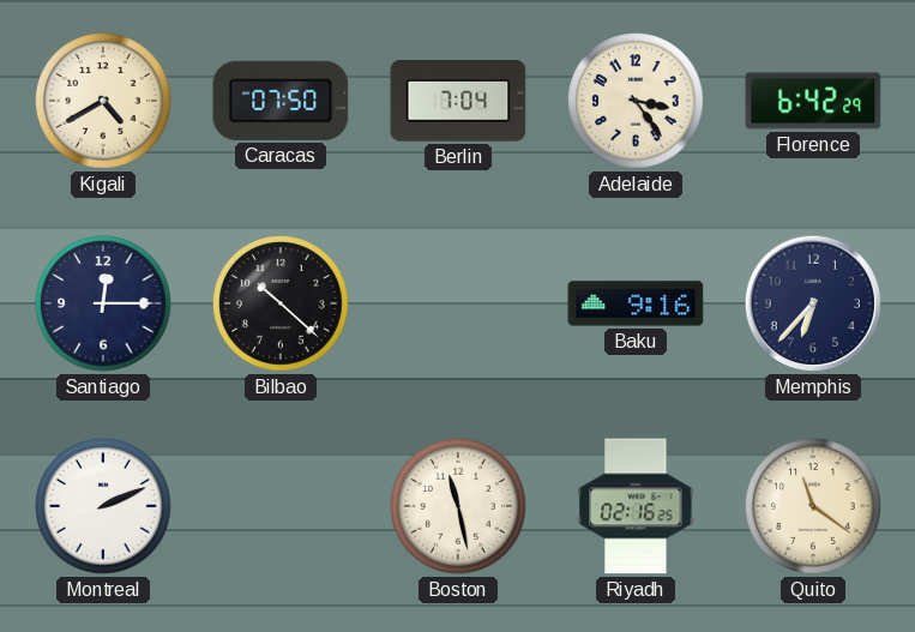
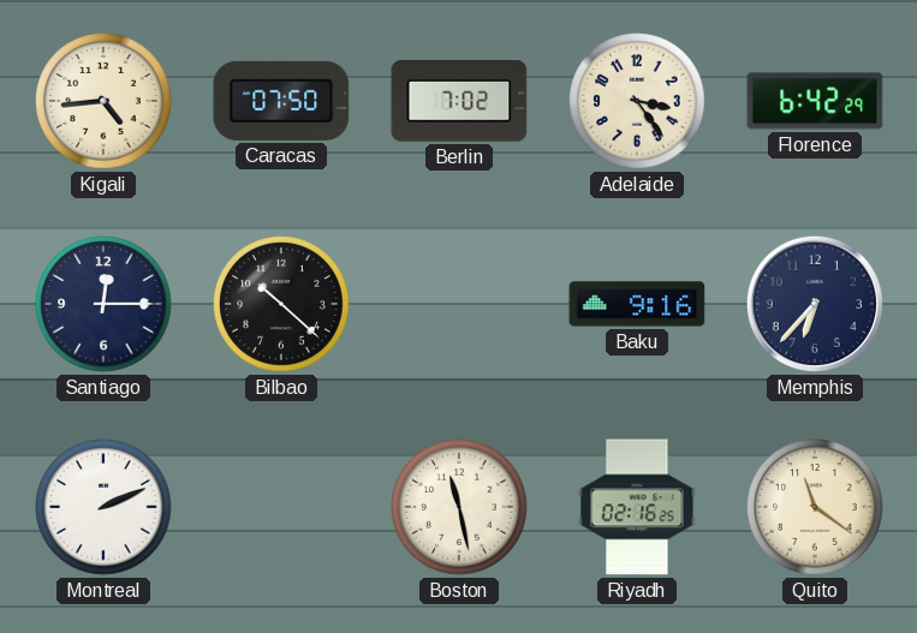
Kigali: 4:40 -> 4:44
Berlin: 7:04 -> 7:02
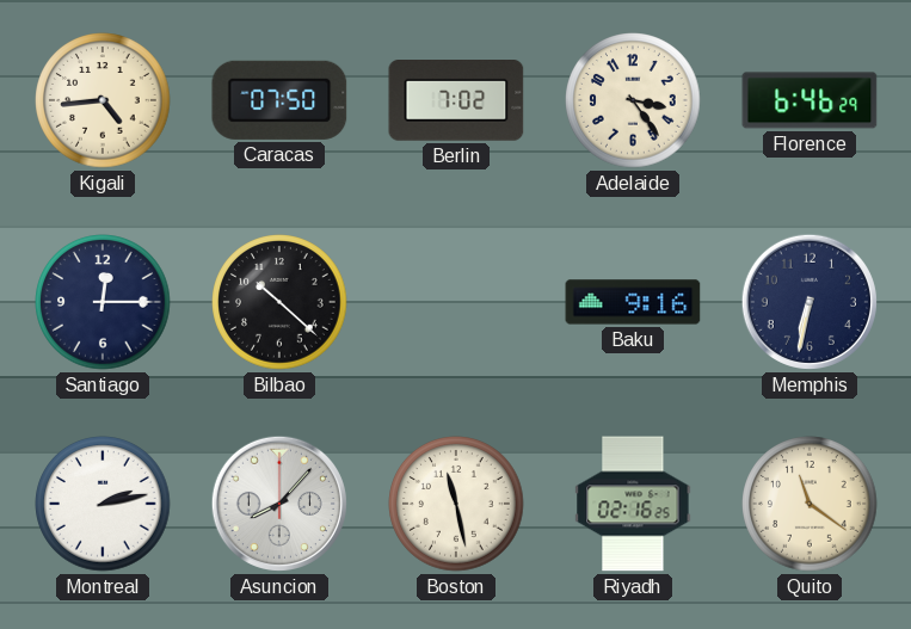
Florence: 6:42 -> 6:46
Memphis: 6:37 -> 6:32
Montreal: 2:11 -> 2:13
Asuncion: none -> 8:07
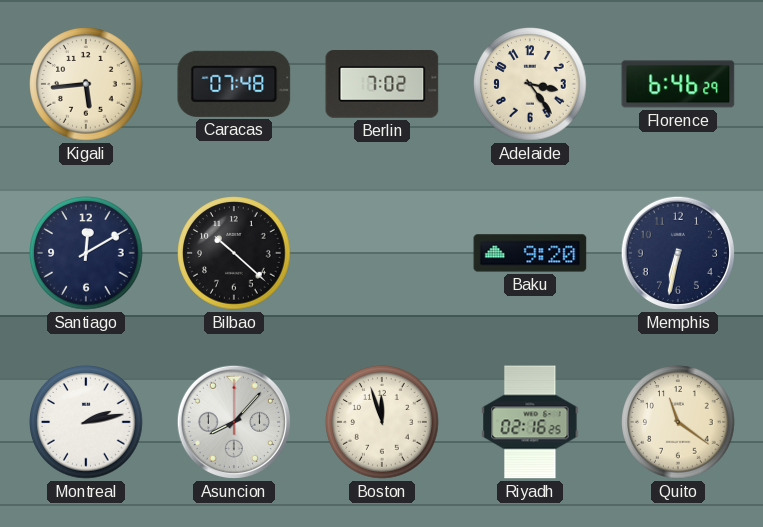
Kigali: 4:44 -> 5:44
Caracas: 07:50 -> 07:48
Santiago: 12:15 -> 12:10
Baku: 9:16 -> 9:20
Boston: 11:28 -> 11:57
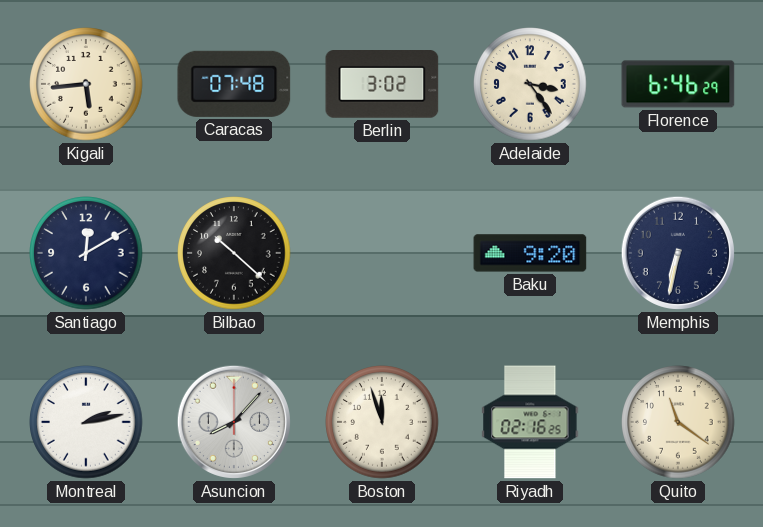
Berlin: 7:02 -> 3:02
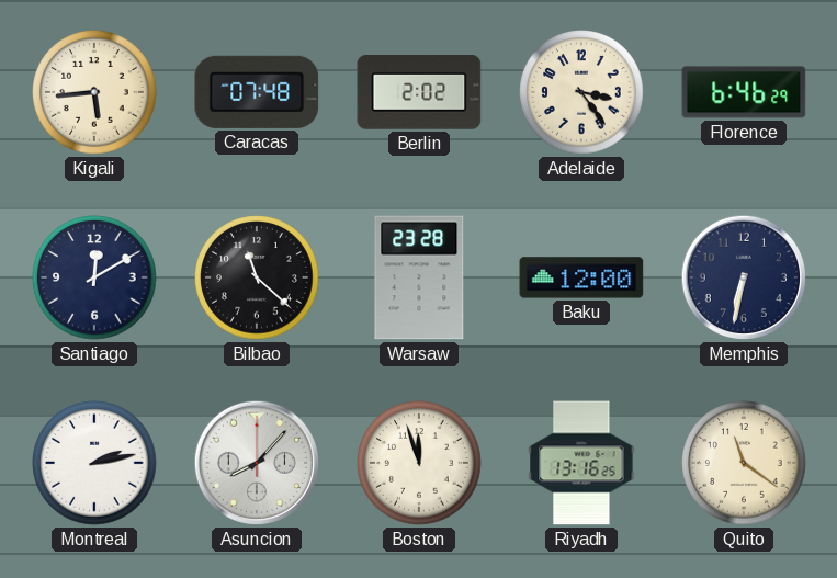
Berlin: 3:02 -> 2:02
Bilbao: 10:22 -> 11:22
Warsaw: none -> 23:28
Baku: 9:20 -> 12:00
Riyadh: 02:16 -> 13:16
